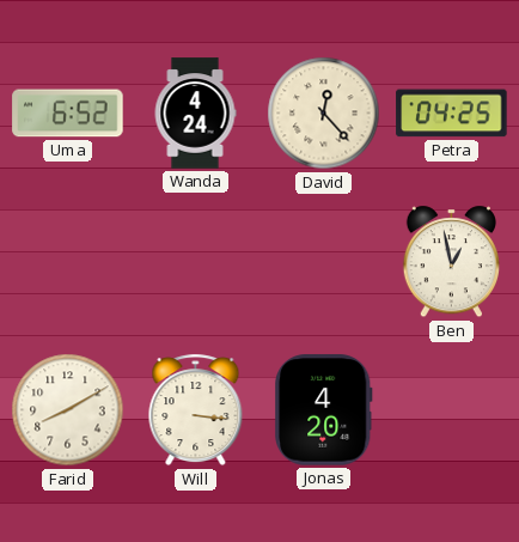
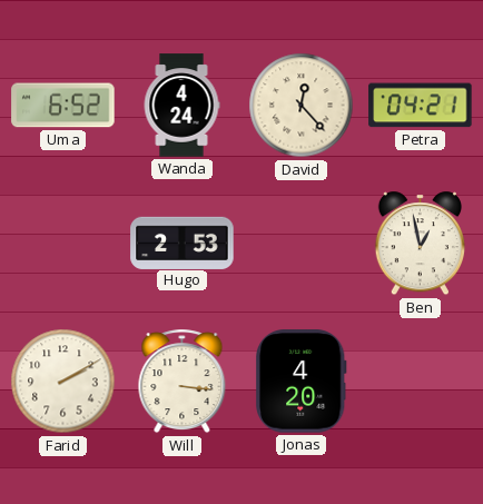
Petra: 04:25 -> 04:21
Hugo: none -> 2:53
Farid: 8:10 -> 2:10
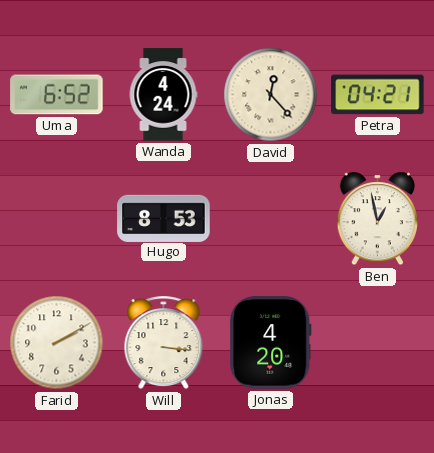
Hugo: 2:53 -> 8:53
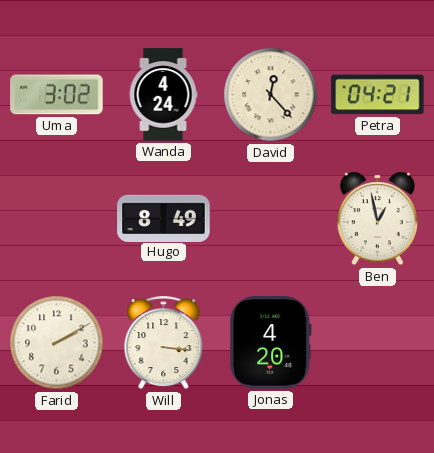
Uma: 6:52 -> 3:02
Hugo: 8:53 -> 8:49
